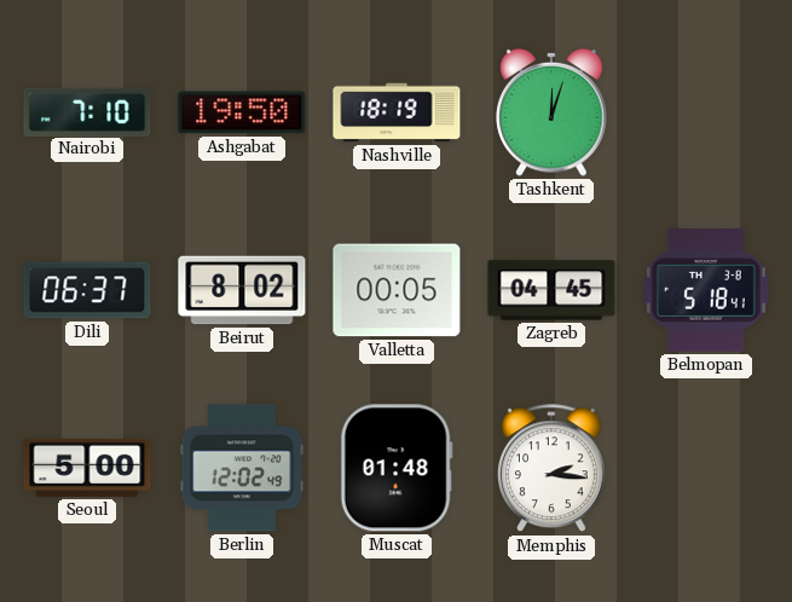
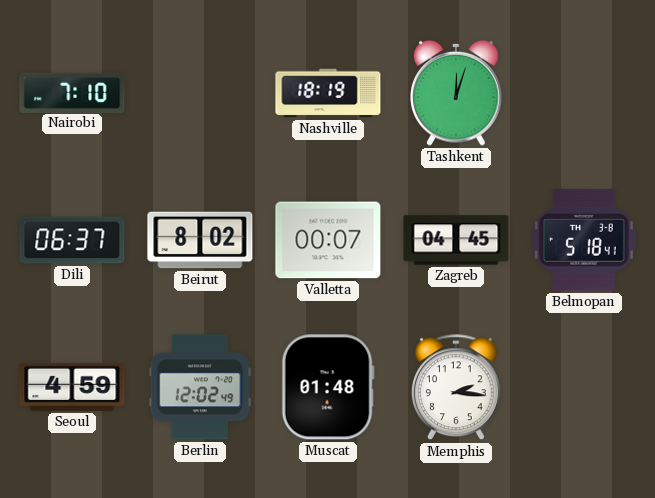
Ashgabat: 19:50 -> none
Valletta: 00:05 -> 00:07
Seoul: 5:00 -> 4:59
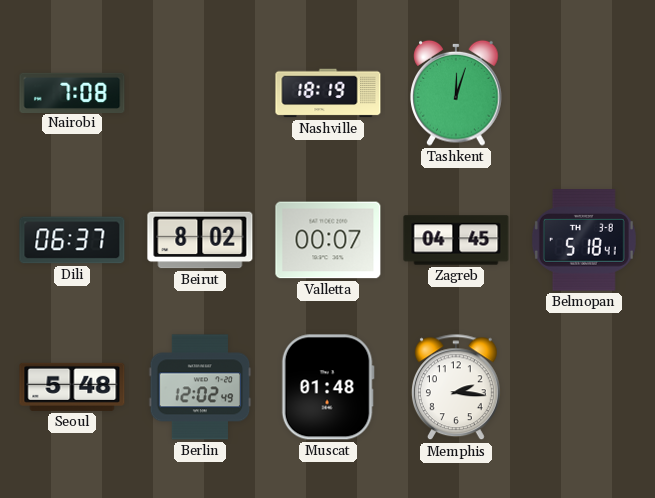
Nairobi: 7:10 -> 7:08
Seoul: 4:59 -> 5:48
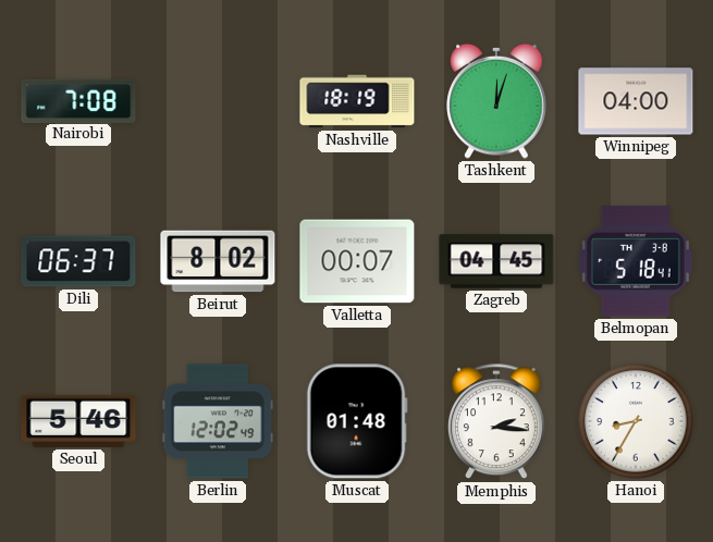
Winnipeg: none -> 04:00
Seoul: 5:48 -> 5:46
Hanoi: none -> 8:35
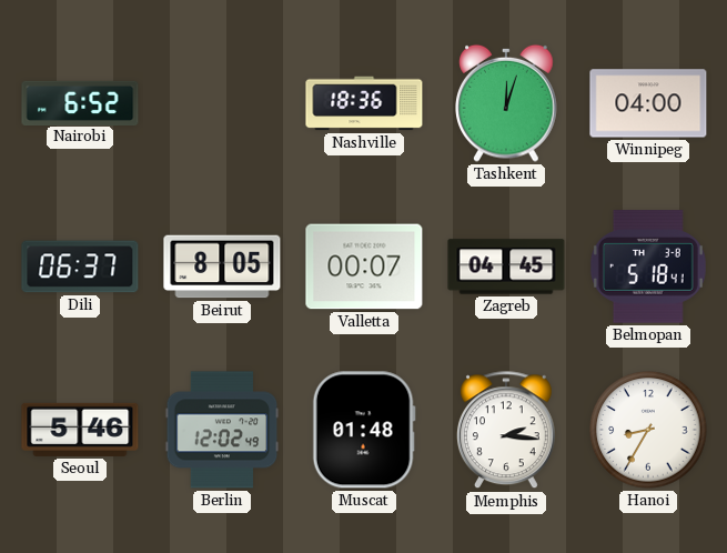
Nairobi: 7:08 -> 6:52
Nashville: 18:19 -> 18:36
Beirut: 8:02 -> 8:05
